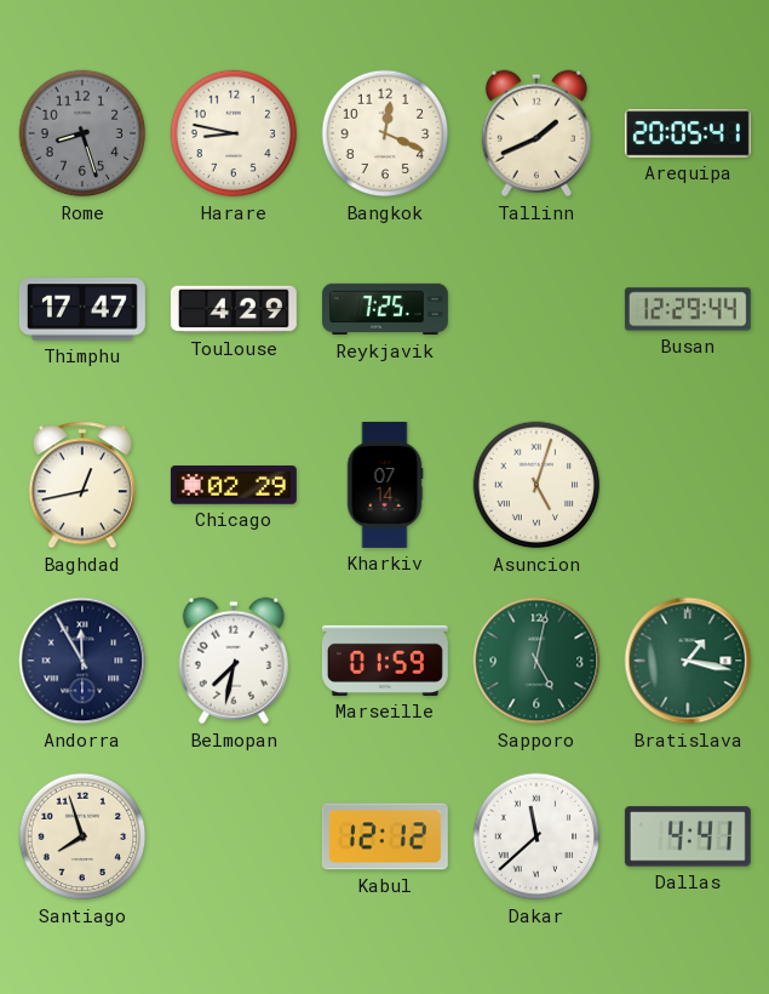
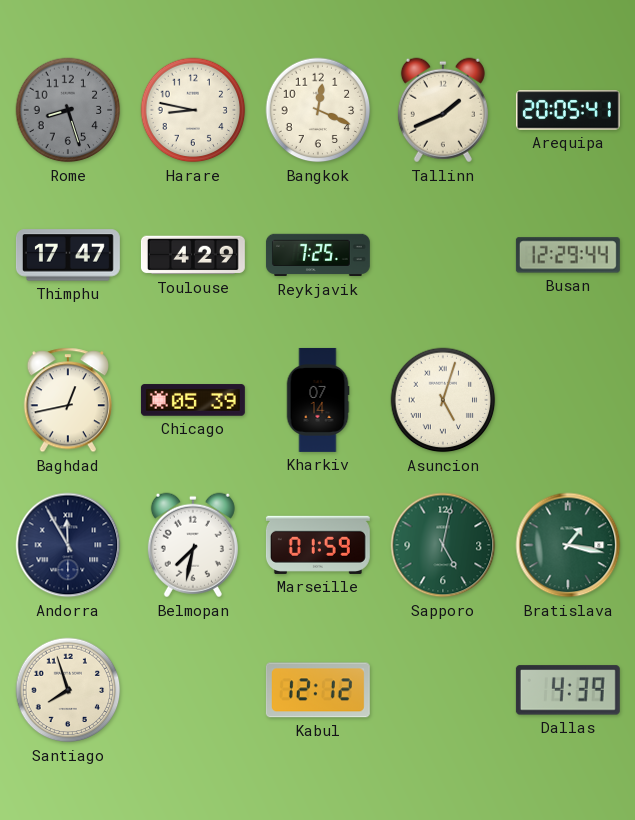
Chicago: 02:29 -> 05:39
Dakar: 11:38 -> none
Dallas: 4:41 -> 4:39
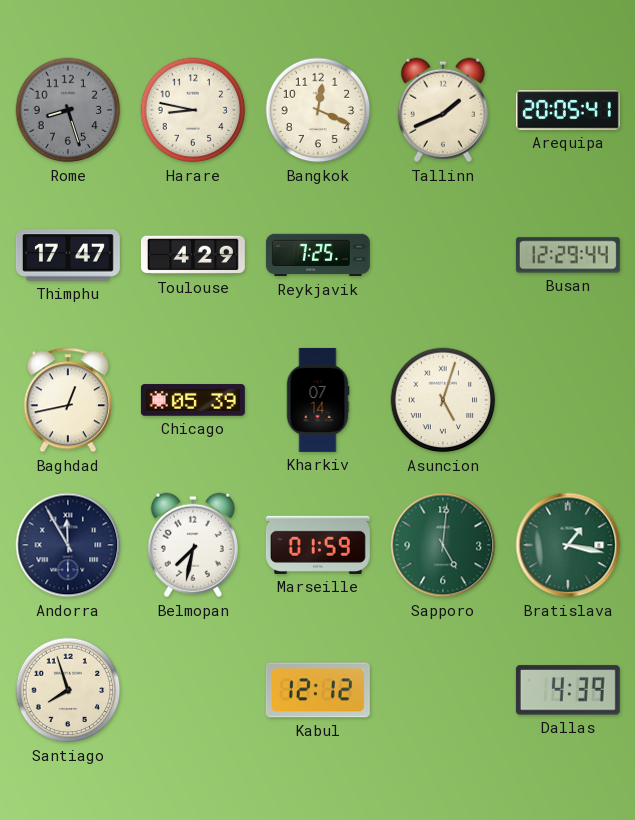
Sapporo: 5:02 -> 5:01
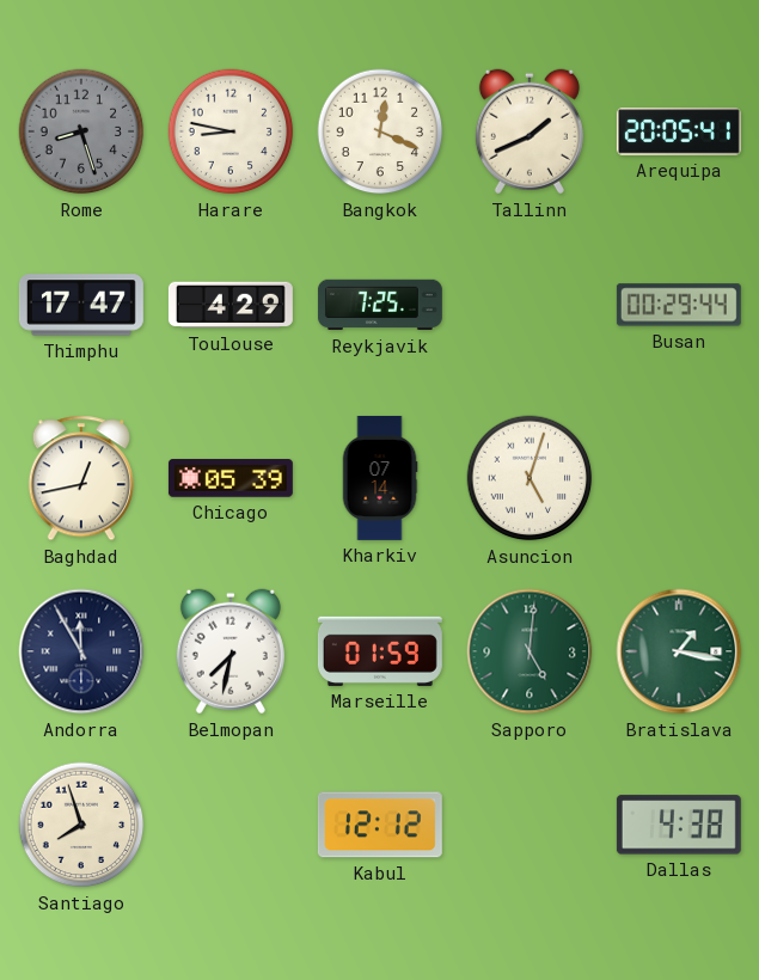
Busan: 12:29 -> 00:29
Dallas: 4:39 -> 4:38
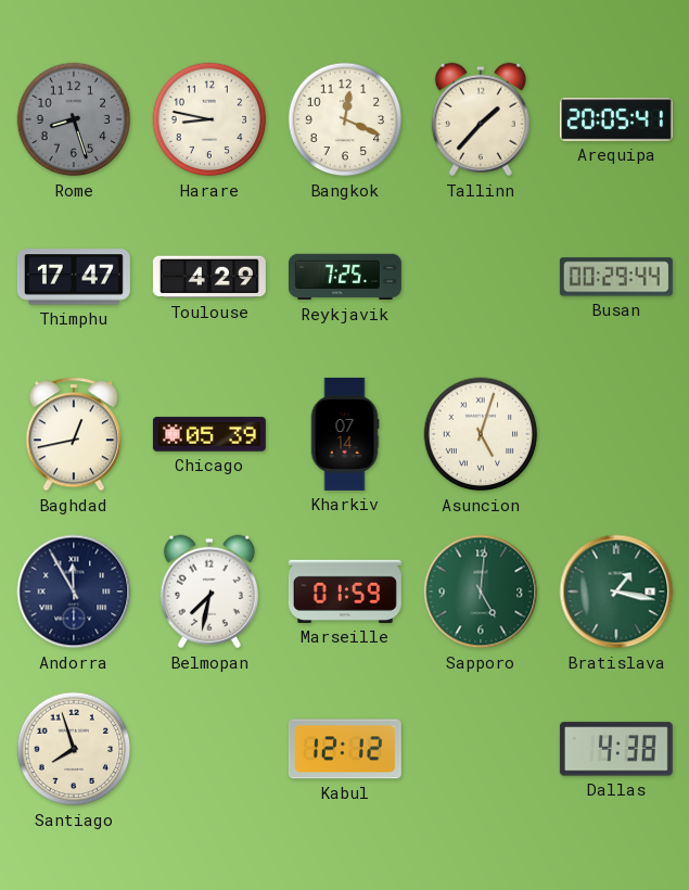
Tallinn: 1:41 -> 1:37
